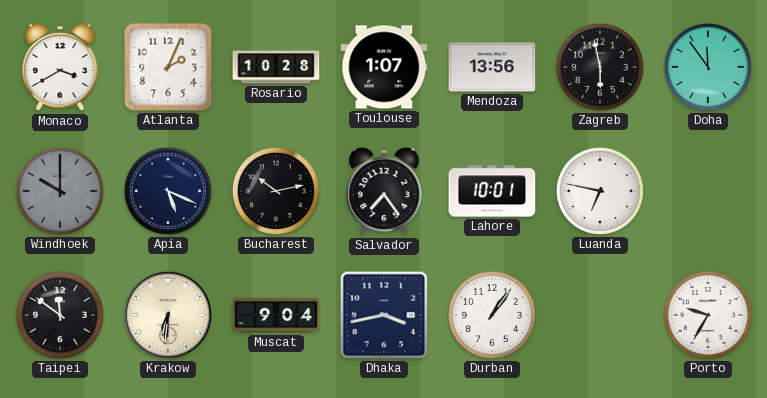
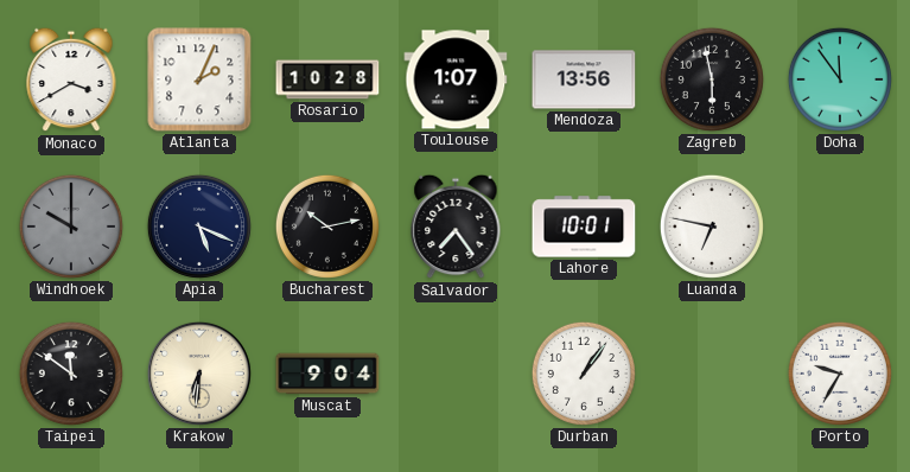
Dhaka: 3:43 -> none
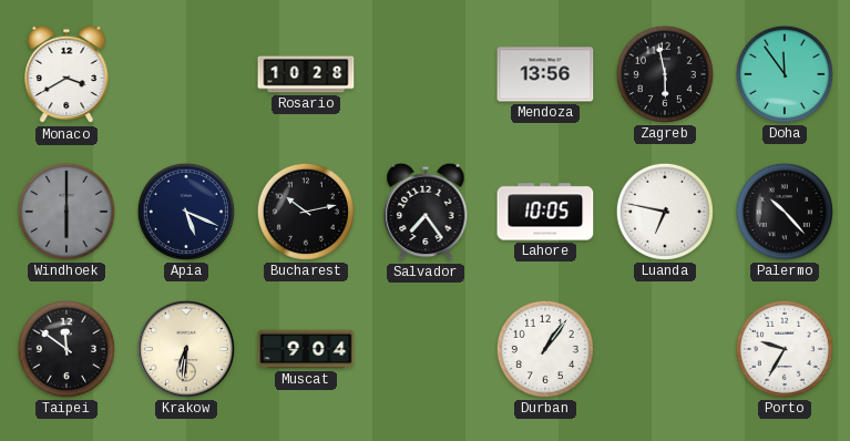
Atlanta: 2:04 -> none
Toulouse: 1:07 -> none
Windhoek: 10:00 -> 6:00
Lahore: 10:01 -> 10:05
Palermo: none -> 10:23
